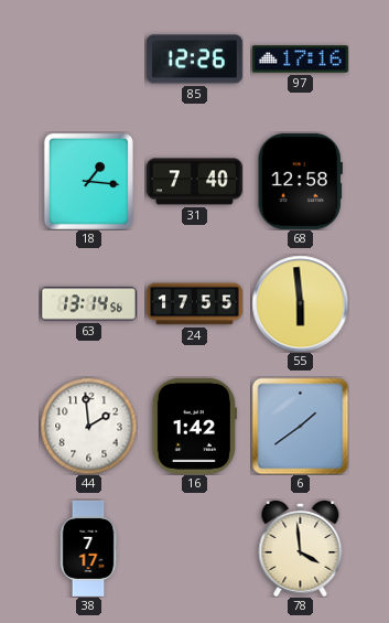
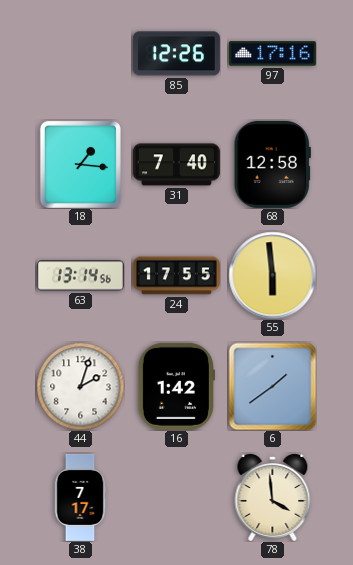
44: 1:59 -> 2:03
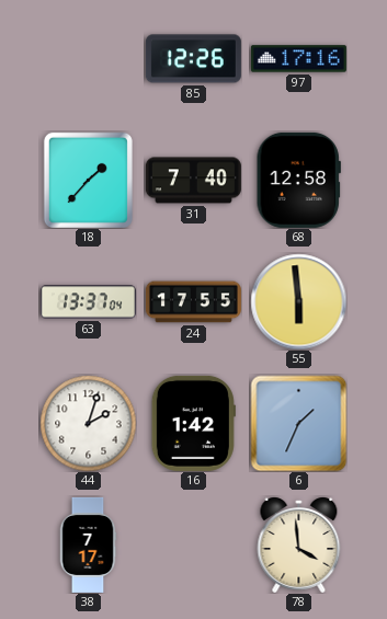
18: 1:16 -> 1:37
63: 13:14 -> 13:37
6: 1:39 -> 1:34
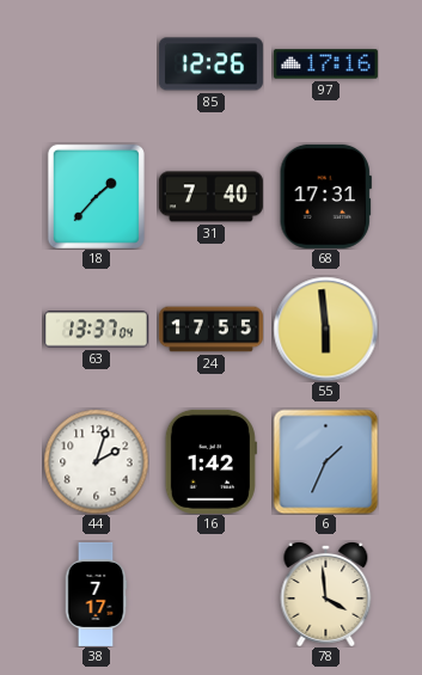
68: 12:58 -> 17:31
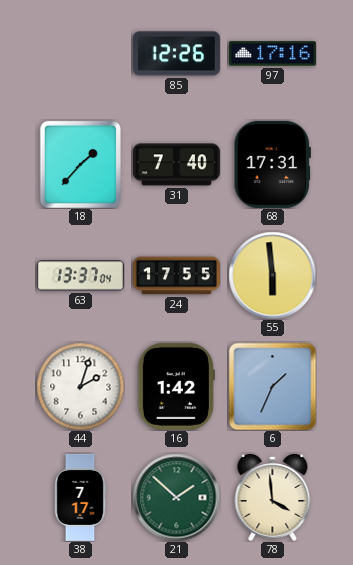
21: none -> 1:52
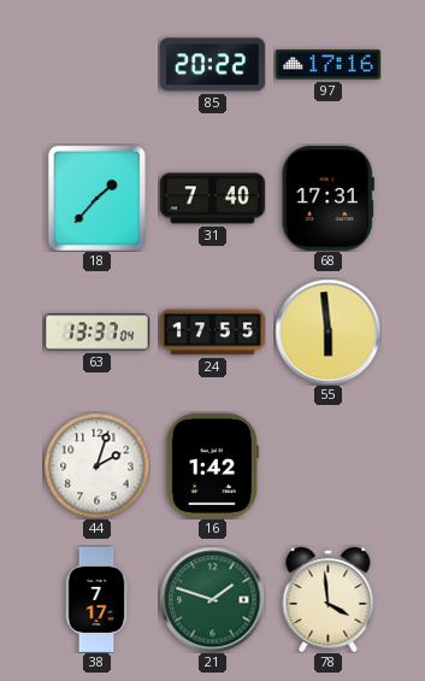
85: 12:26 -> 20:22
6: 1:34 -> none
21: 1:52 -> 1:48
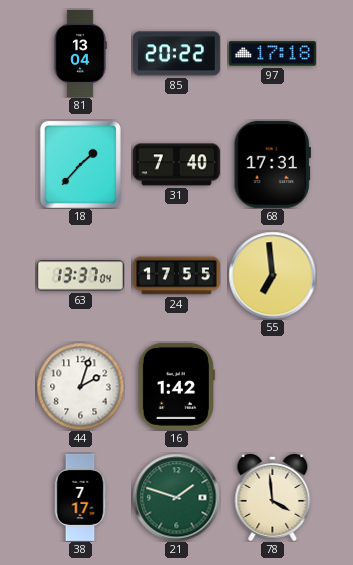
81: none -> 13:04
97: 17:16 -> 17:18
55: 5:59 -> 6:59
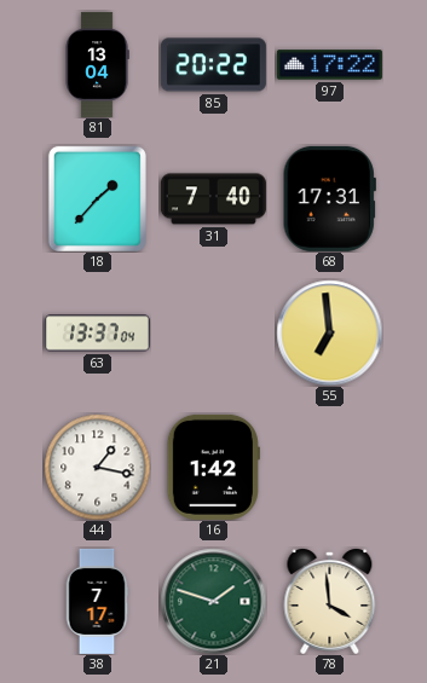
97: 17:18 -> 17:22
24: 17:55 -> none
44: 2:03 -> 1:17
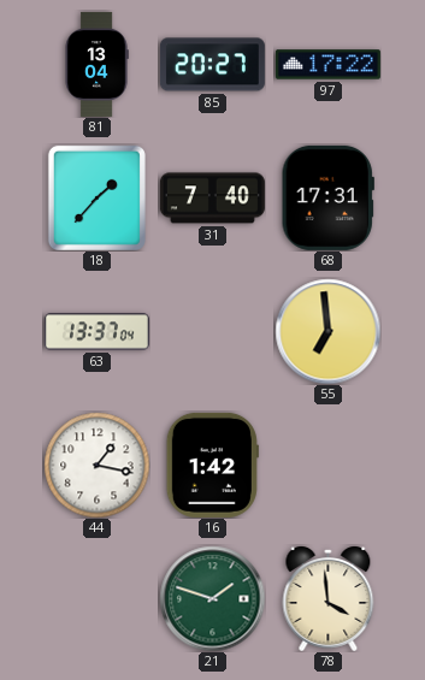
85: 20:22 -> 20:27
38: 7:17 -> none
